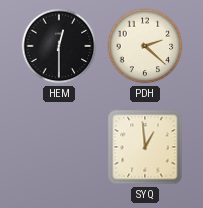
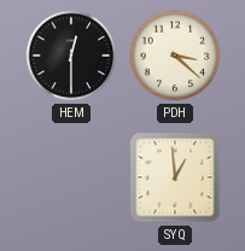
PDH: 2:22 -> 3:22
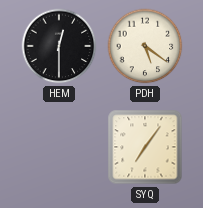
PDH: 3:22 -> 5:21
SYQ: 12:59 -> 7:06
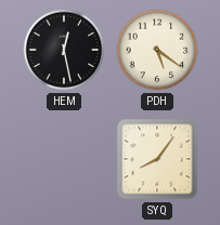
HEM: 12:30 -> 12:28
SYQ: 7:06 -> 8:06
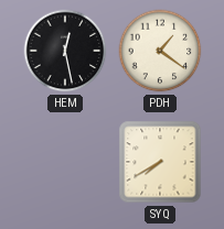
PDH: 5:21 -> 1:21
SYQ: 8:06 -> 7:40
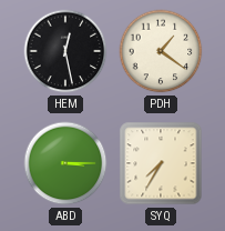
ABD: none -> 3:15
SYQ: 7:40 -> 7:35
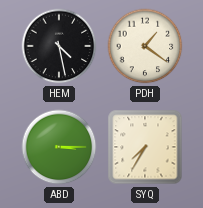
HEM: 12:28 -> 4:28
